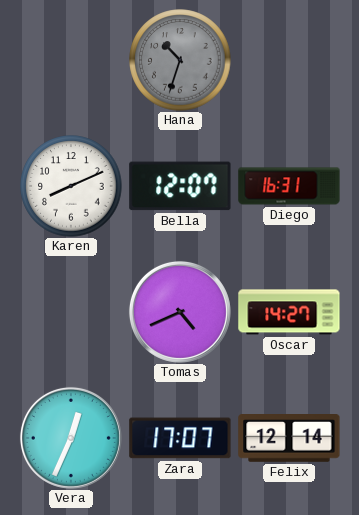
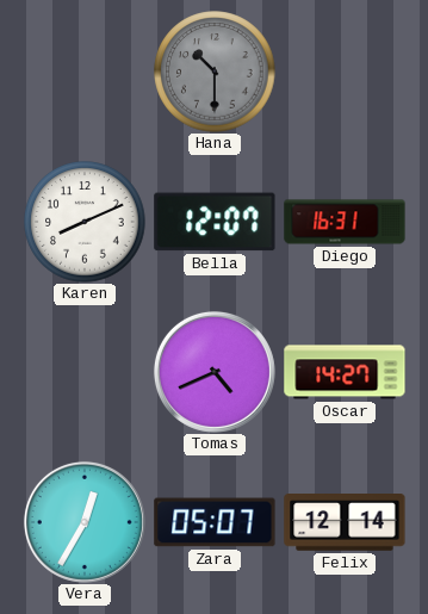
Hana: 10:33 -> 10:30
Vera: 12:34 -> 12:35
Zara: 17:07 -> 05:07
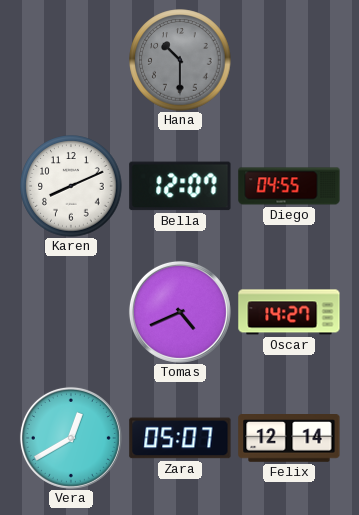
Diego: 16:31 -> 04:55
Vera: 12:35 -> 12:40
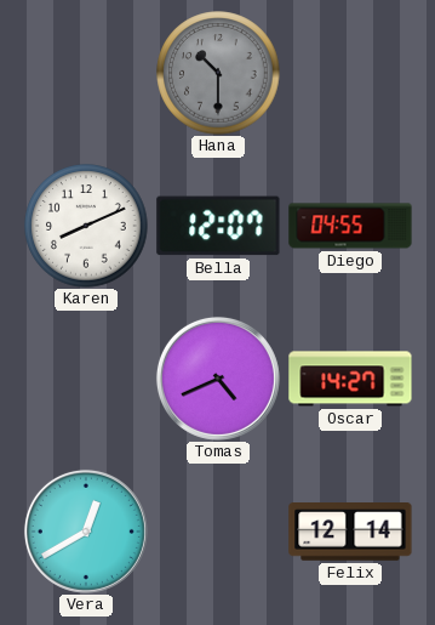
Zara: 05:07 -> none
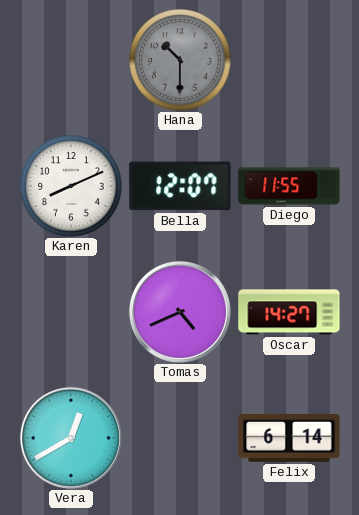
Diego: 04:55 -> 11:55
Felix: 12:14 -> 6:14
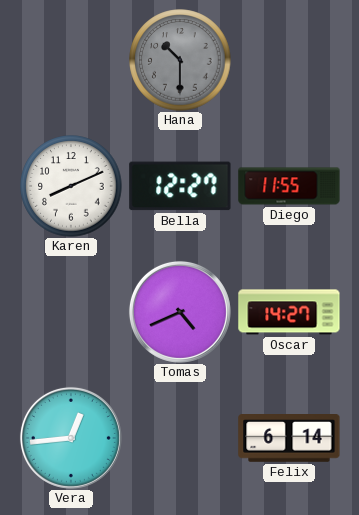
Bella: 12:07 -> 12:27
Vera: 12:40 -> 12:44
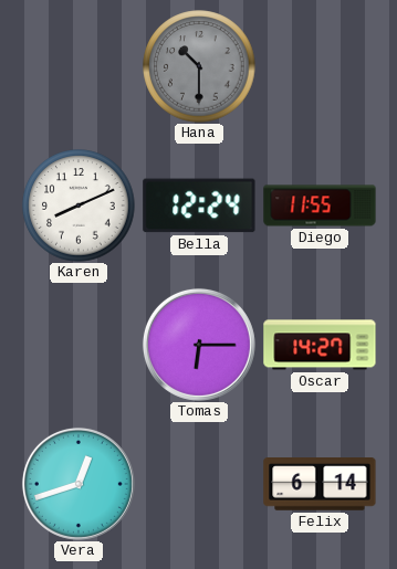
Bella: 12:27 -> 12:24
Tomas: 4:41 -> 6:15
Vera: 12:44 -> 12:42
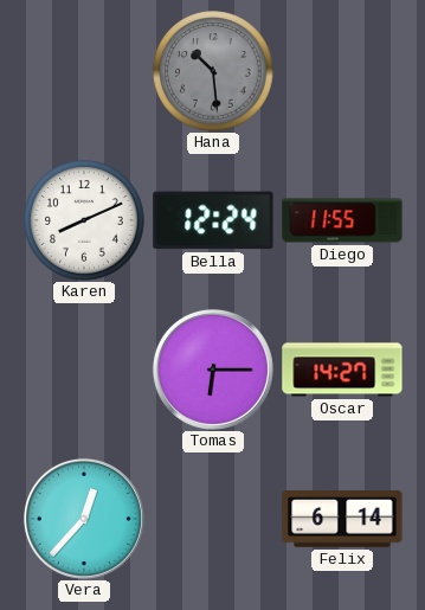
Hana: 10:30 -> 10:29
Vera: 12:42 -> 12:37
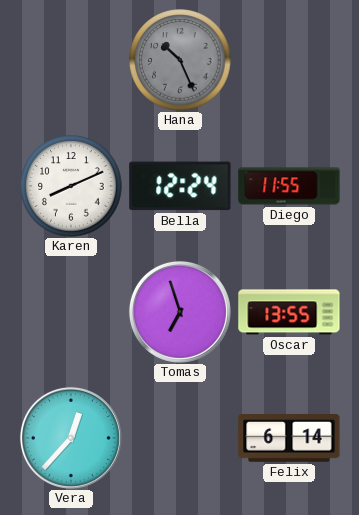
Hana: 10:29 -> 10:26
Tomas: 6:15 -> 6:57
Oscar: 14:27 -> 13:55
